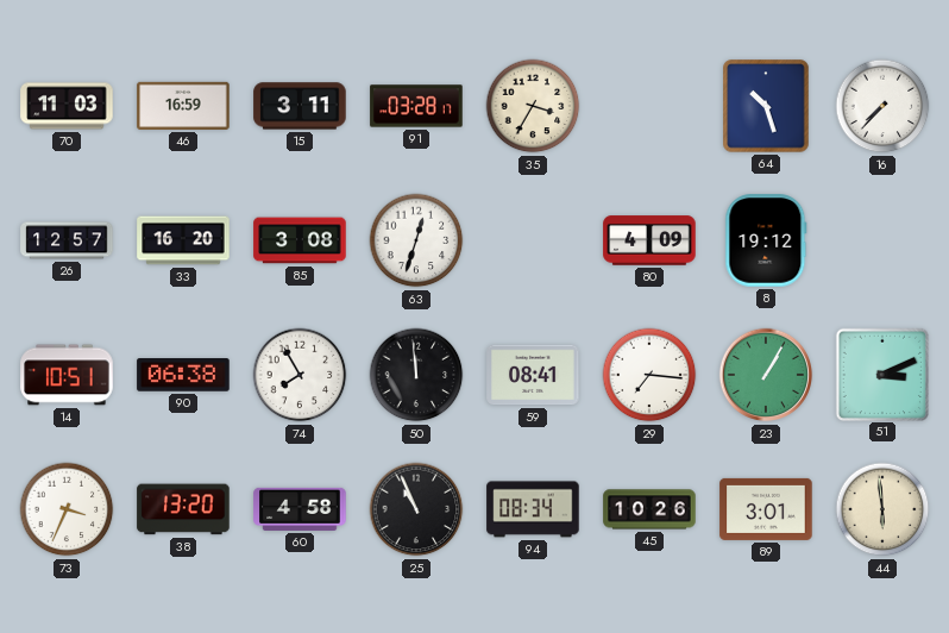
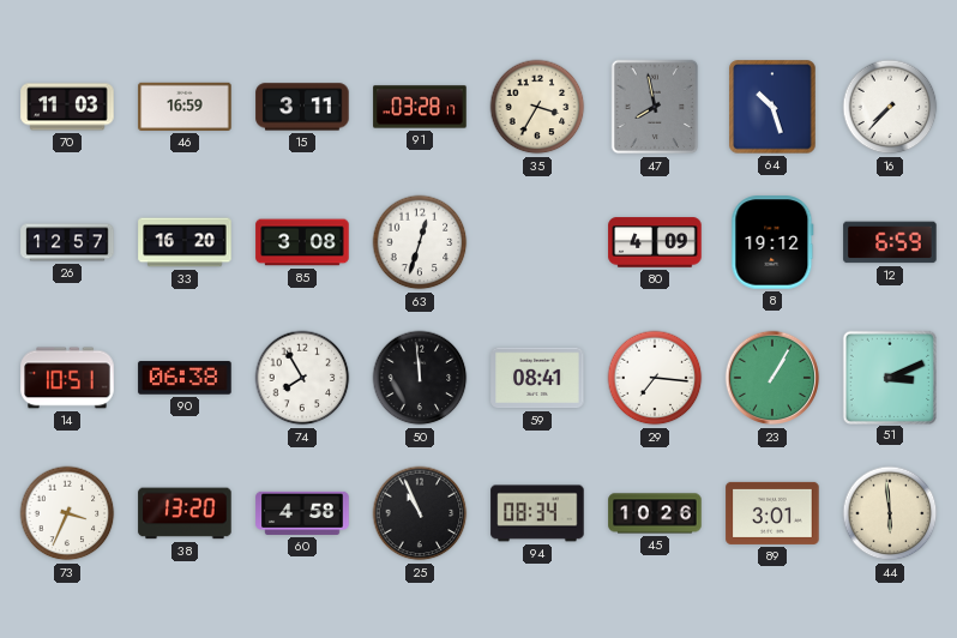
47: none -> 7:58
12: none -> 6:59
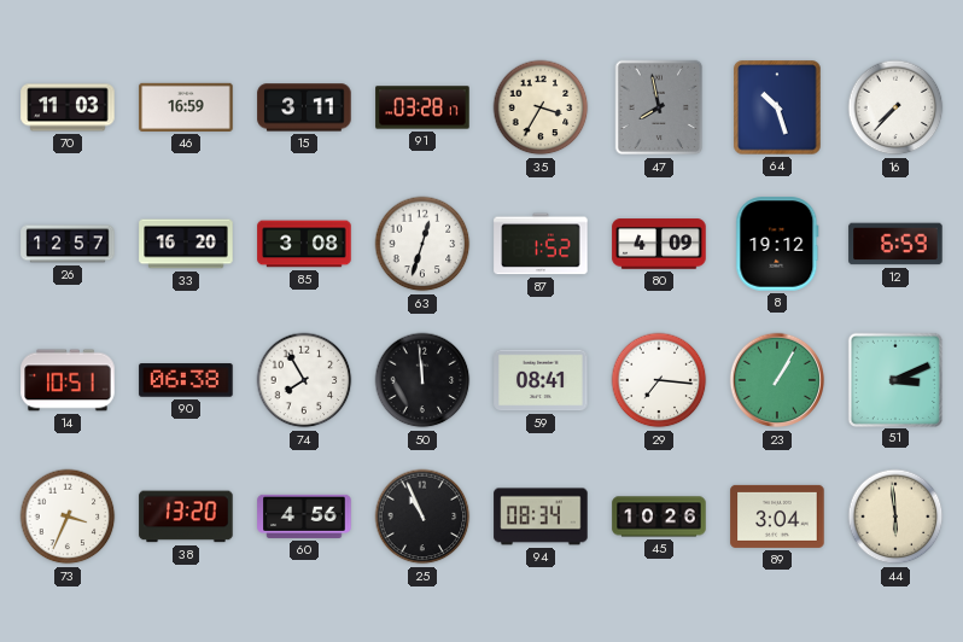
87: none -> 1:52
60: 4:58 -> 4:56
89: 3:01 -> 3:04
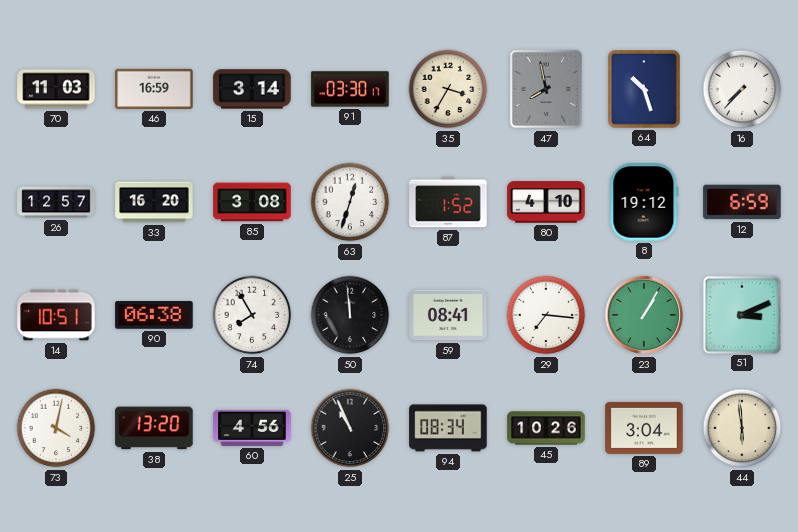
15: 3:11 -> 3:14
91: 03:28 -> 03:30
80: 4:09 -> 4:10
73: 3:34 -> 4:02
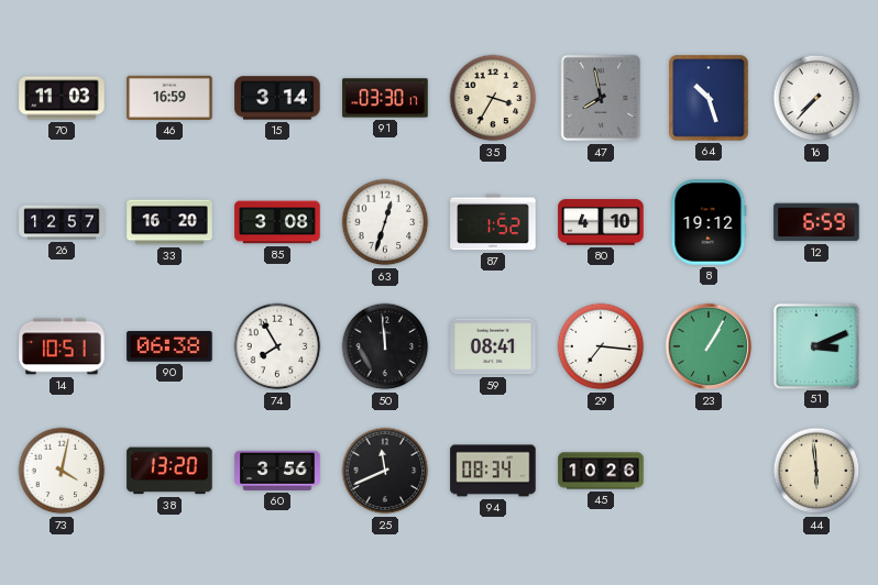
60: 4:56 -> 3:56
25: 10:56 -> 11:41
89: 3:04 -> none
